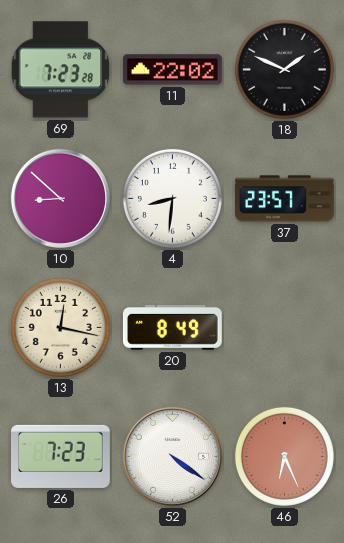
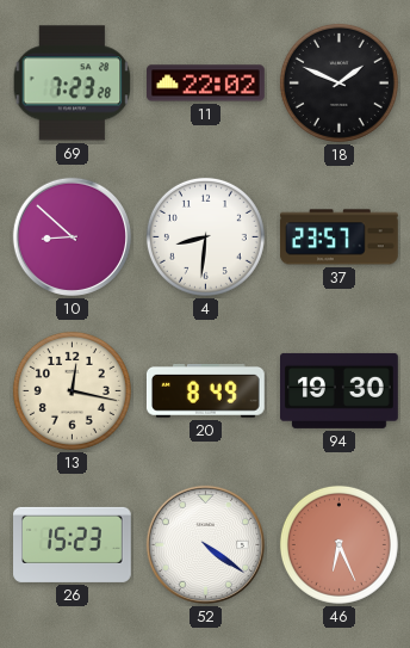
94: none -> 19:30
26: 7:23 -> 15:23
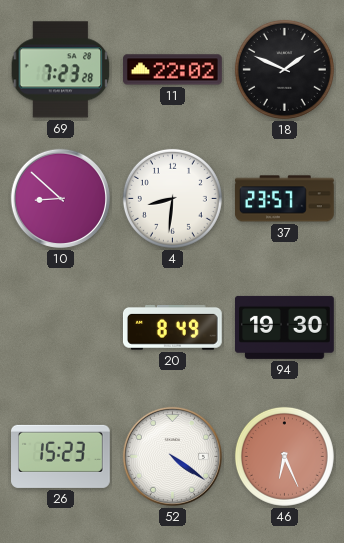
13: 12:17 -> none
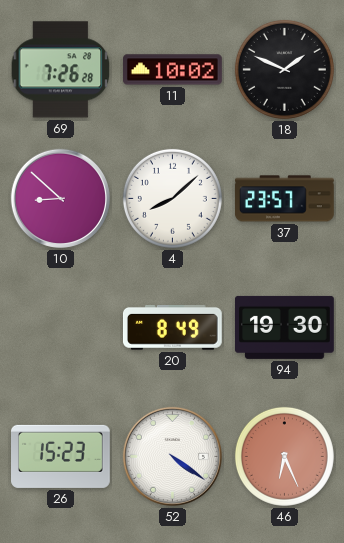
69: 7:23 -> 7:26
11: 22:02 -> 10:02
4: 8:31 -> 8:08
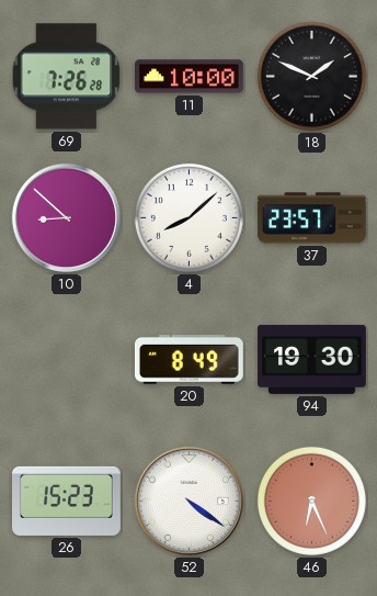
11: 10:02 -> 10:00
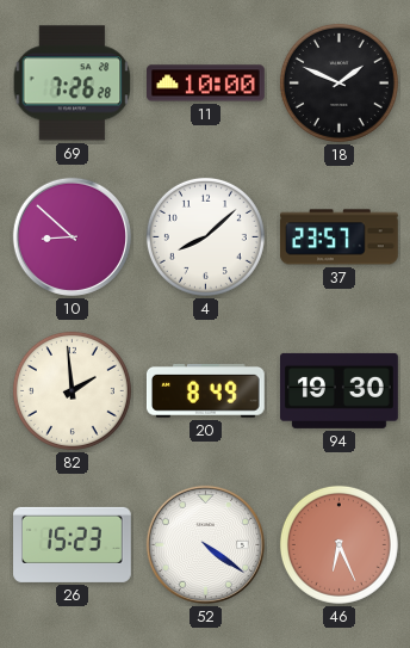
82: none -> 1:59
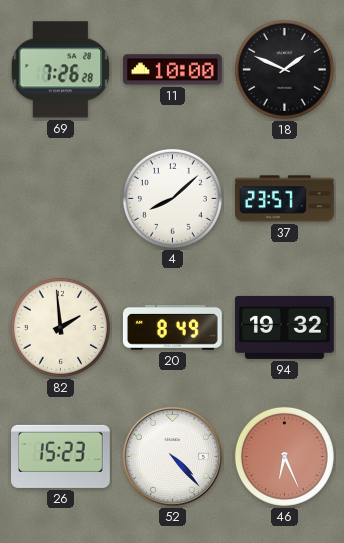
10: 8:52 -> none
94: 19:30 -> 19:32
52: 4:21 -> 4:23
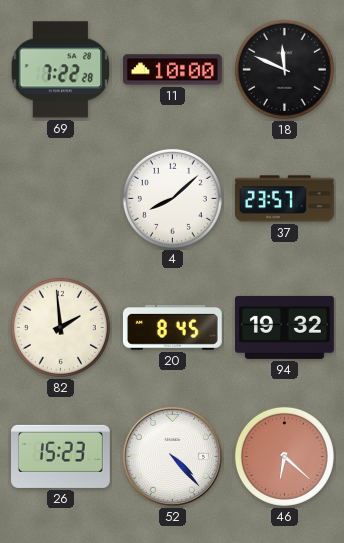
69: 7:26 -> 7:22
18: 1:49 -> 11:49
20: 8:49 -> 8:45
46: 6:26 -> 6:22
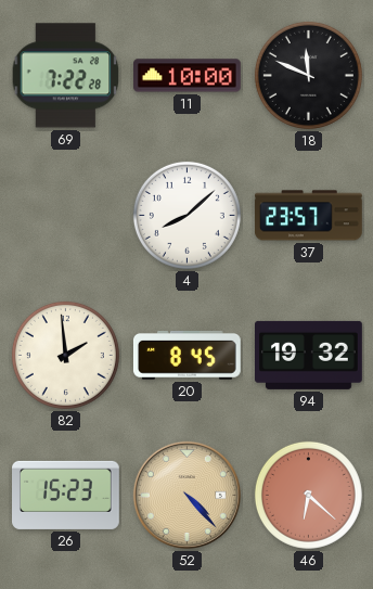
52 dial: white -> champagne
